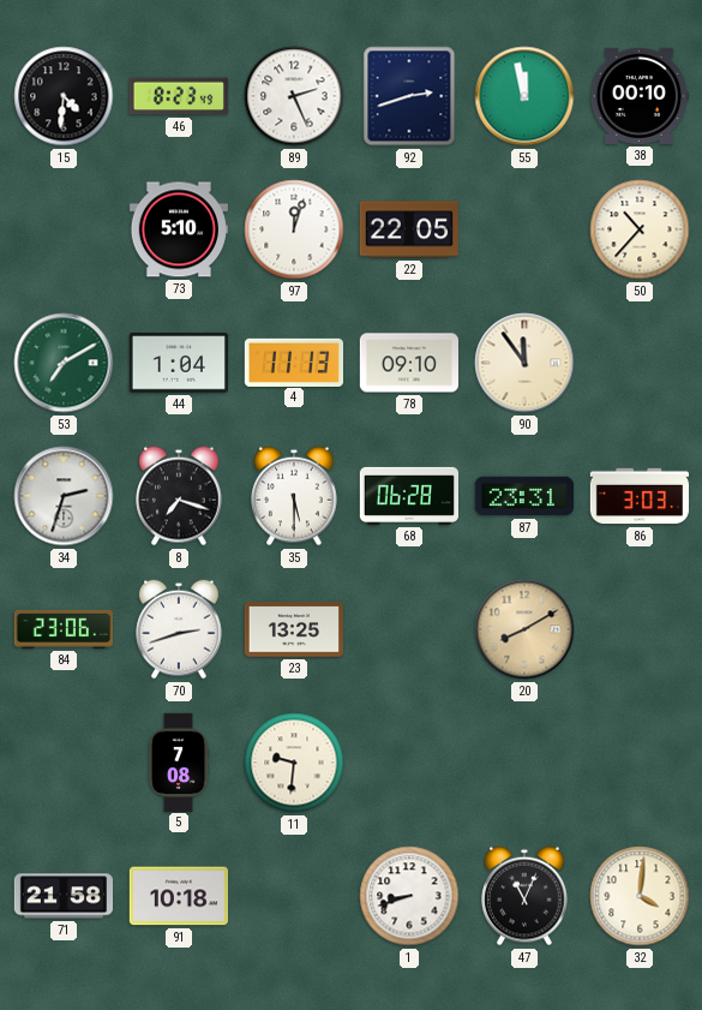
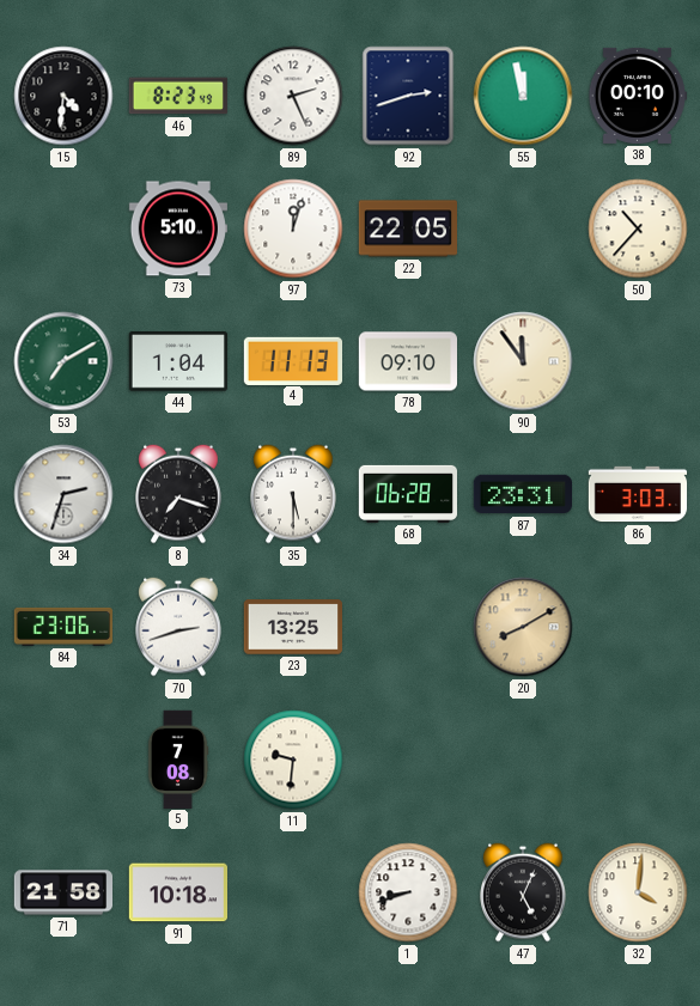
47: 11:04 -> 5:04
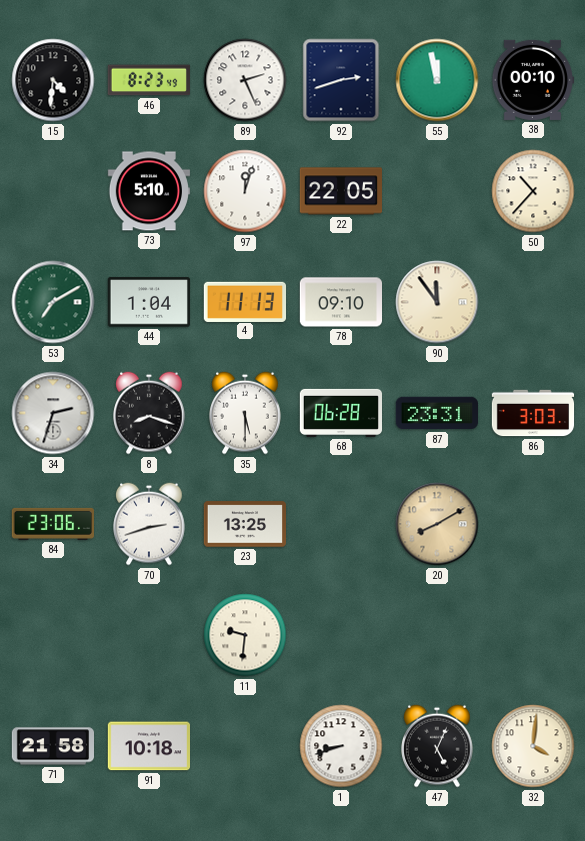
8: 7:18 -> 8:18
5: 7:08 -> none
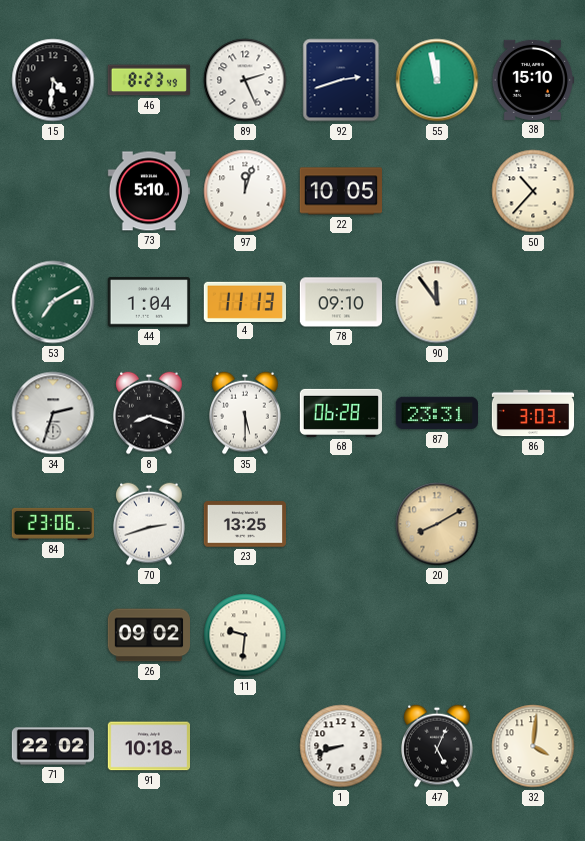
38: 00:10 -> 15:10
22: 22:05 -> 10:05
26: none -> 09:02
71: 21:58 -> 22:02
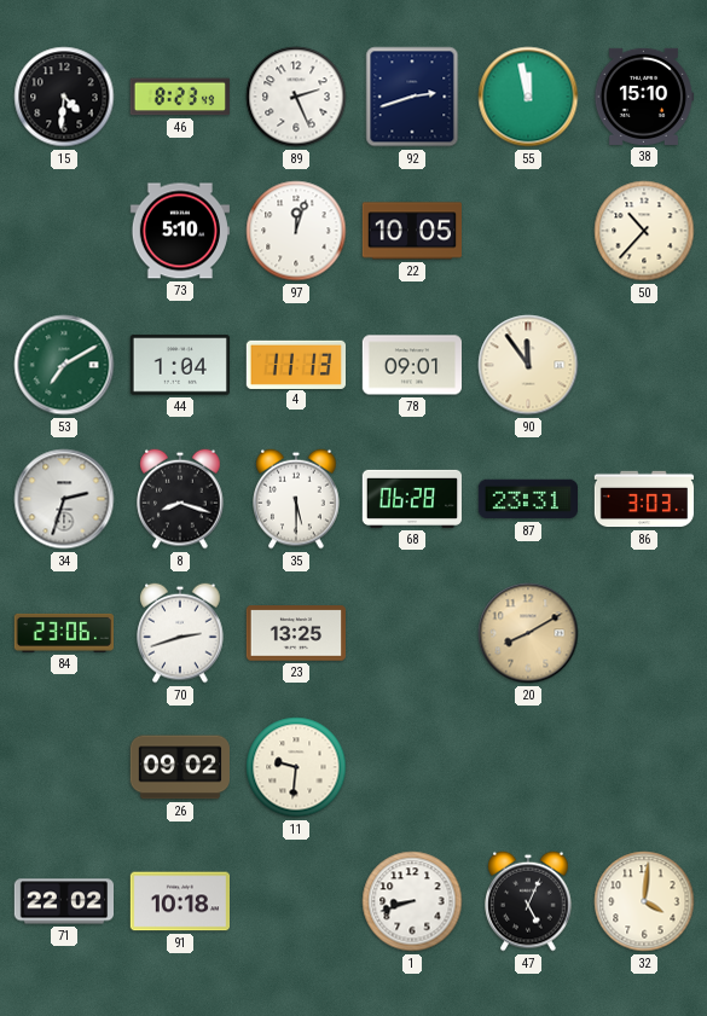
78: 09:10 -> 09:01
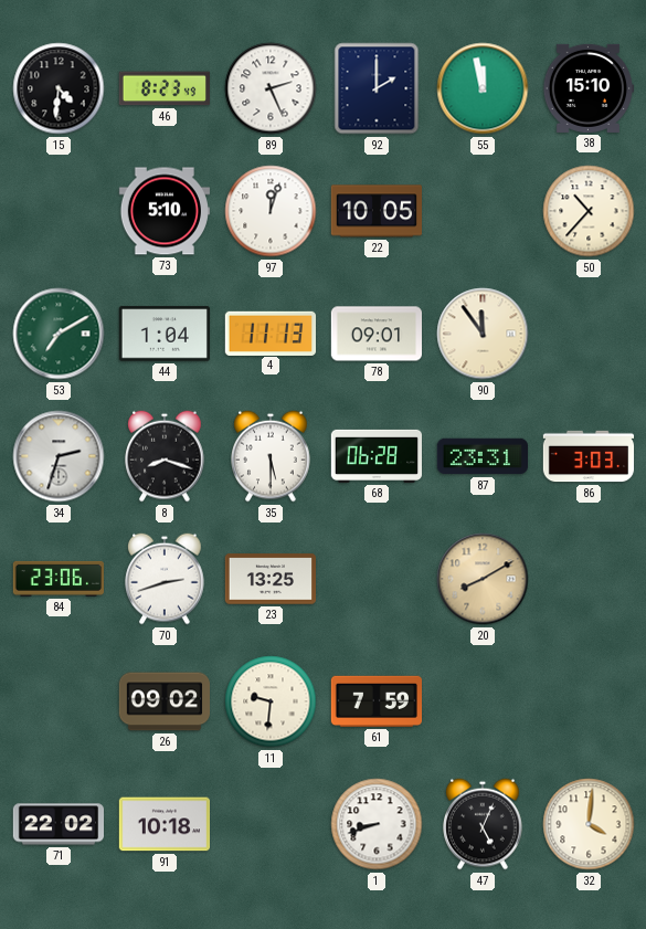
92: 2:42 -> 2:00
61: none -> 7:59
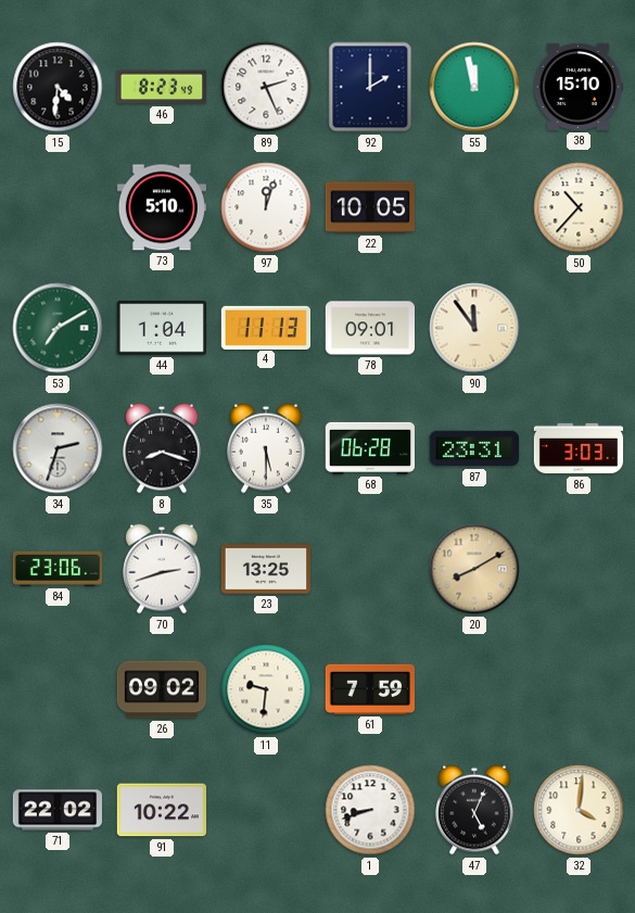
91: 10:18 -> 10:22
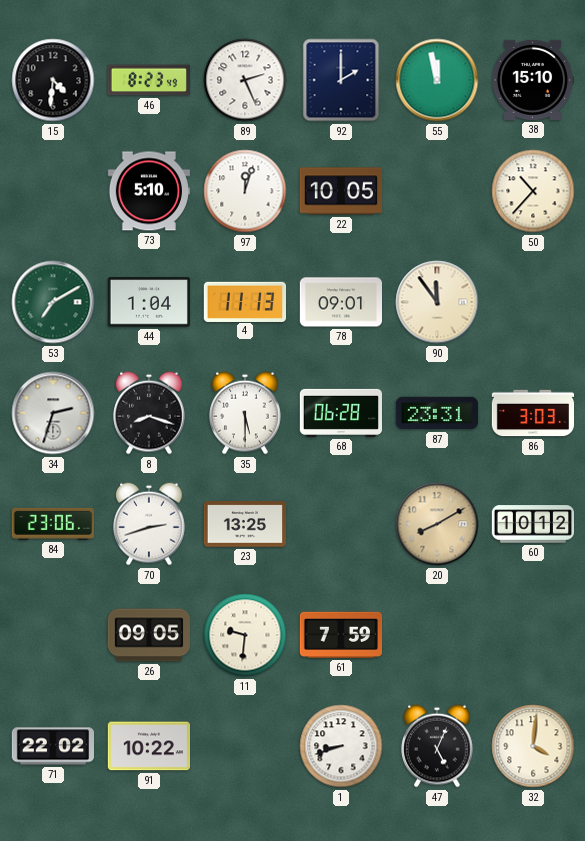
60: none -> 10:12
26: 09:02 -> 09:05
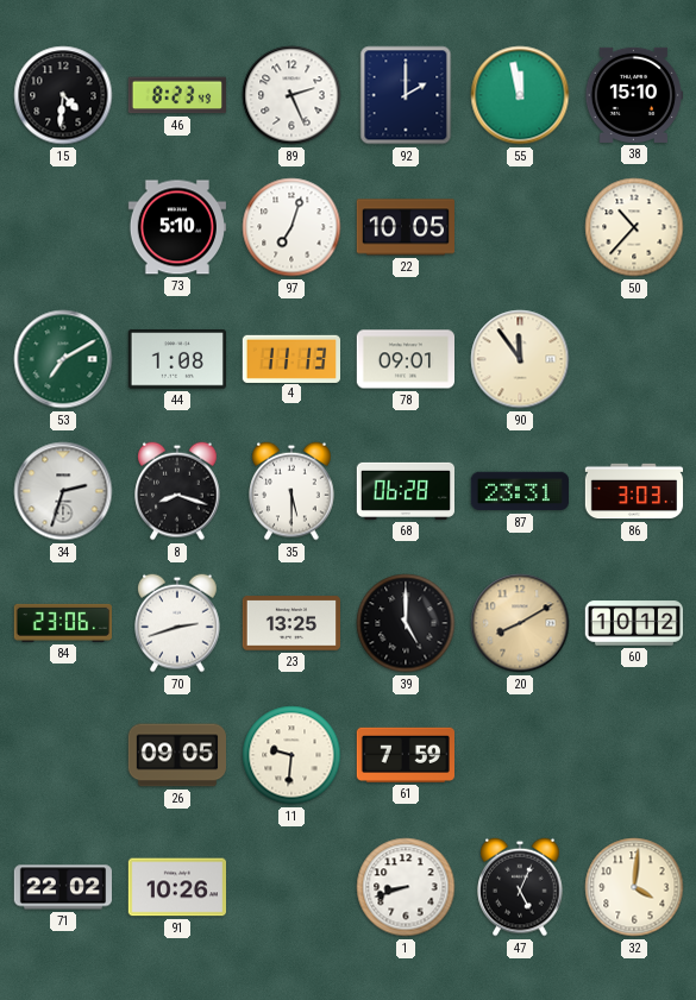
97: 12:03 -> 7:03
44: 1:04 -> 1:08
39: none -> 5:00
91: 10:22 -> 10:26
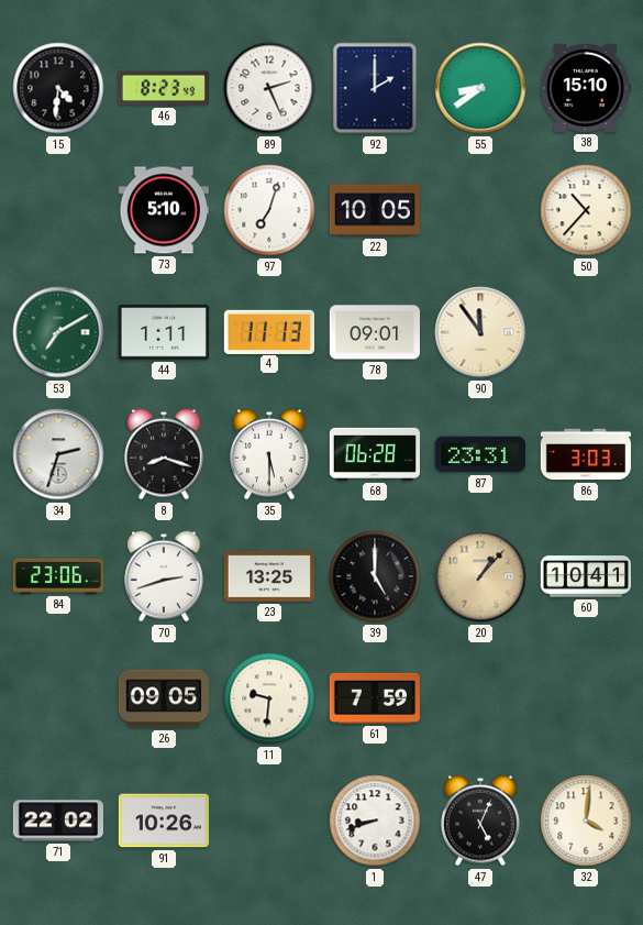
55: 11:58 -> 8:39
44: 1:08 -> 1:11
20: 8:10 -> 1:07
60: 10:12 -> 10:41
